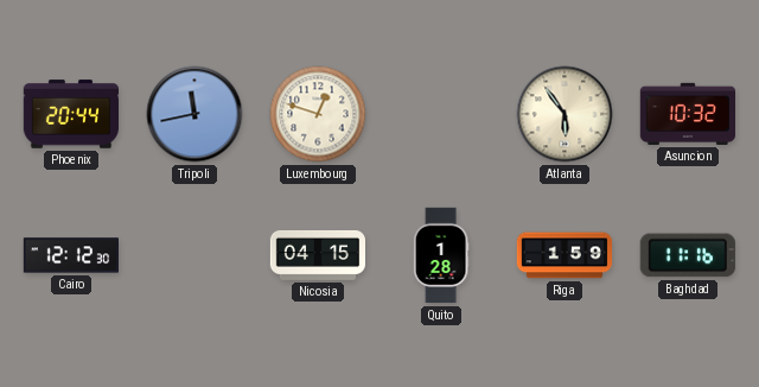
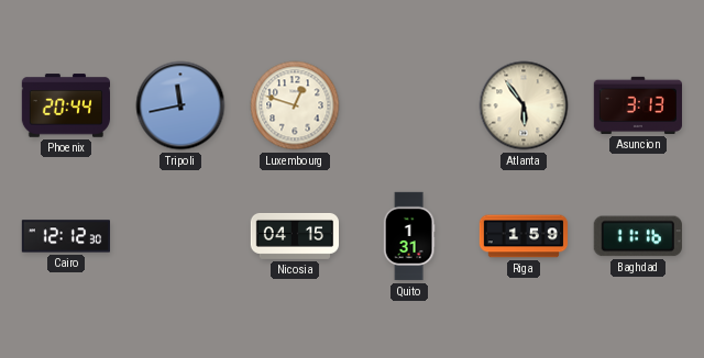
Asuncion: 10:32 -> 3:13
Quito: 1:28 -> 1:31
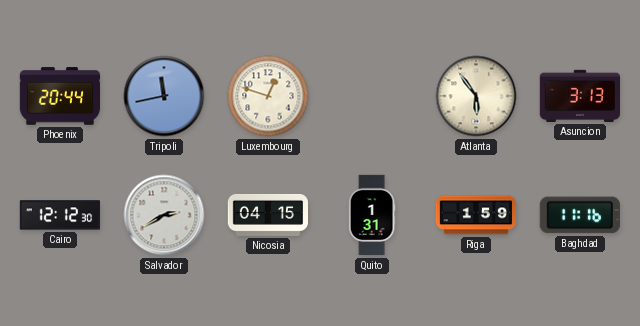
Salvador: none -> 2:40
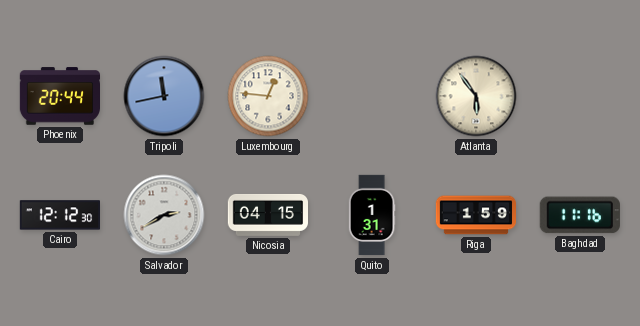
Luxembourg: 12:48 -> 12:46
Asuncion: 3:13 -> none
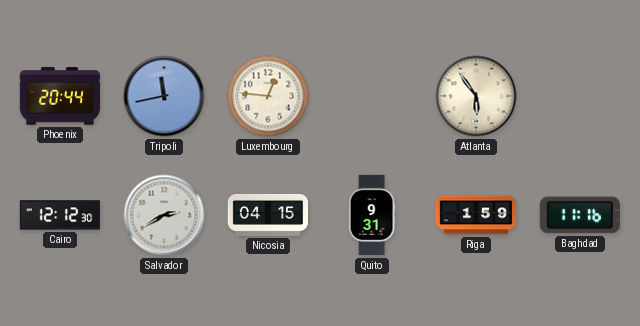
Quito: 1:31 -> 9:31
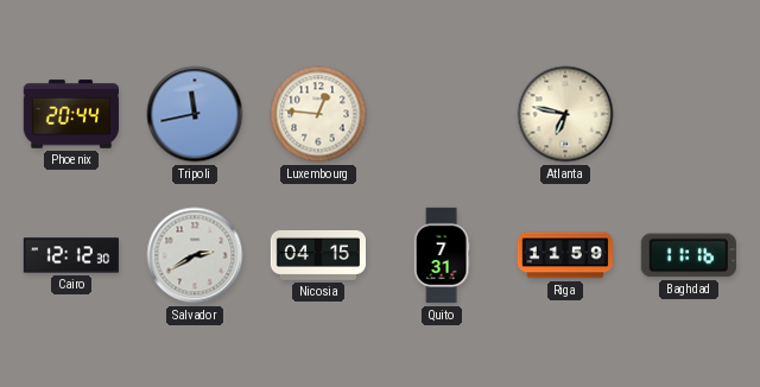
Atlanta: 5:54 -> 6:47
Quito: 9:31 -> 7:31
Riga: 1:59 -> 11:59
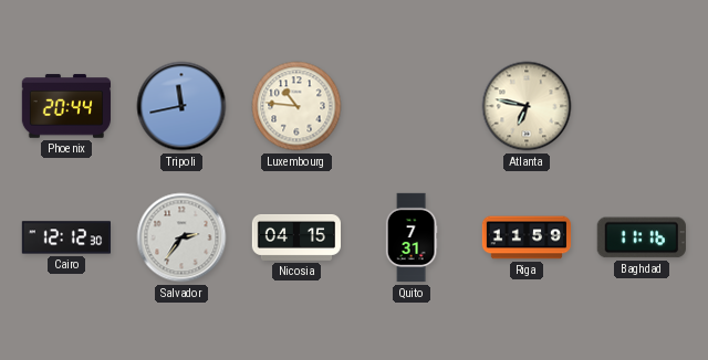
Luxembourg: 12:46 -> 10:46
Salvador: 2:40 -> 2:36
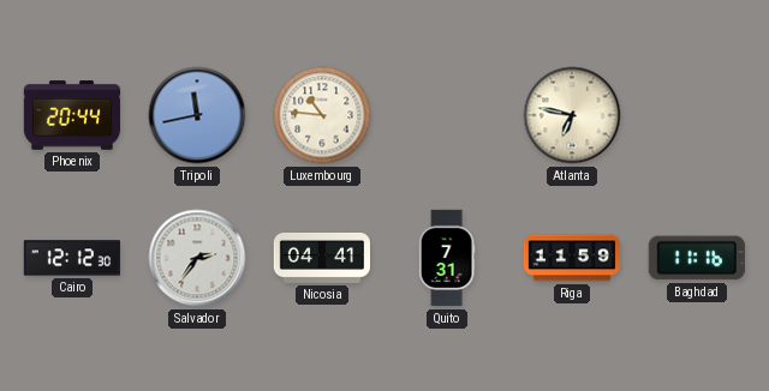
Nicosia: 04:15 -> 04:41
